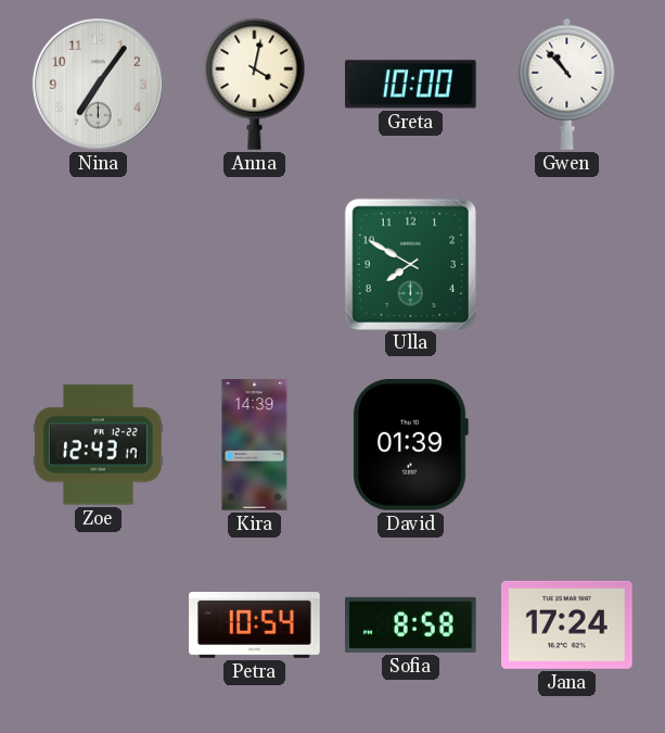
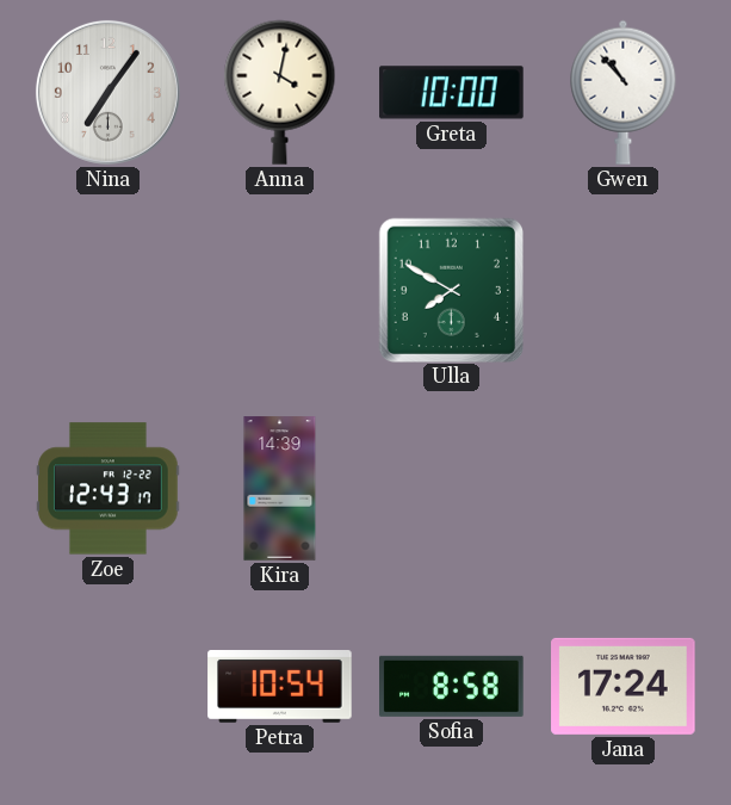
David: 01:39 -> none
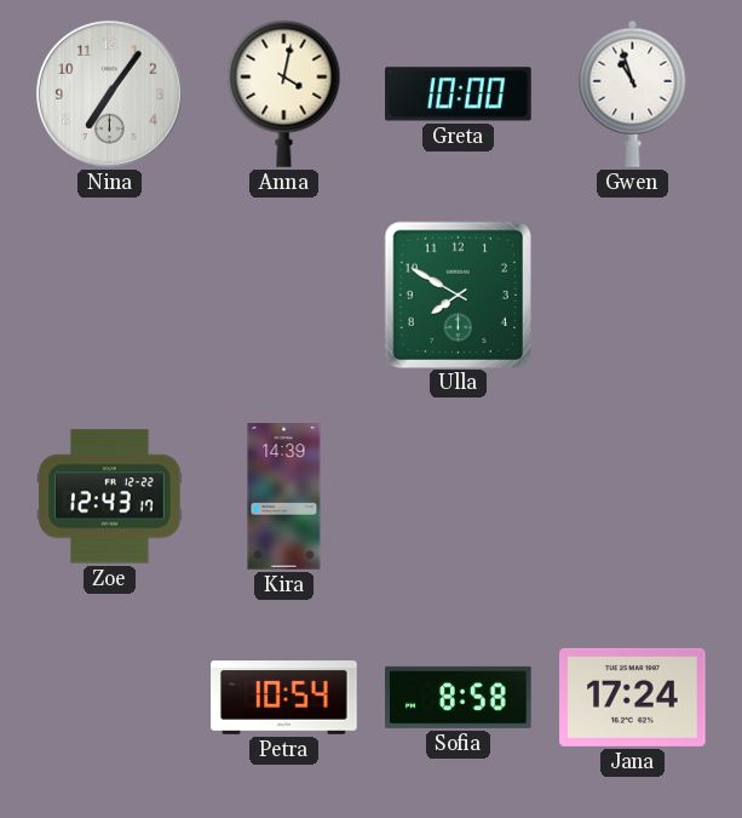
Gwen: 10:53 -> 10:57
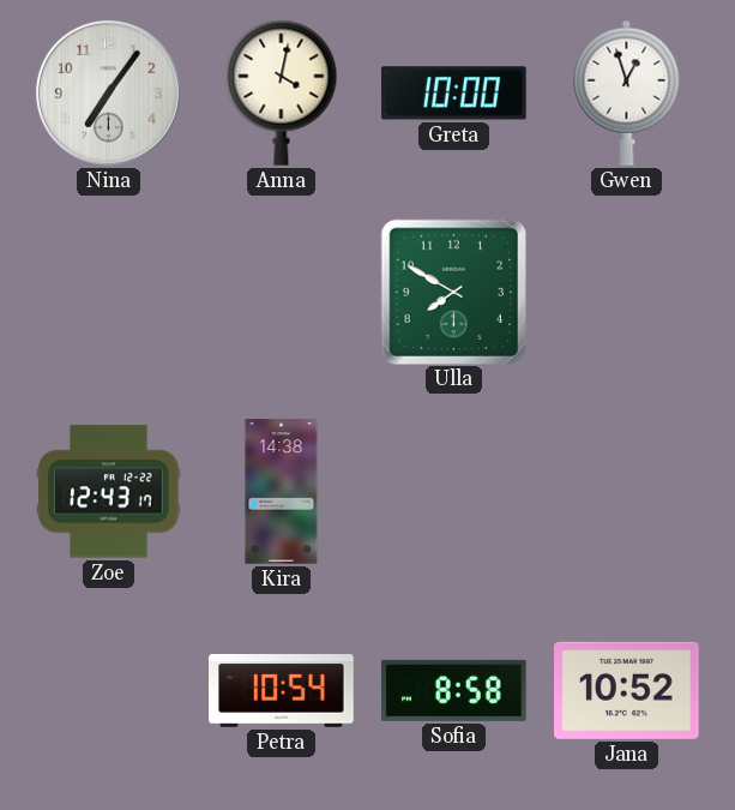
Gwen: 10:57 -> 12:57
Kira: 14:39 -> 14:38
Jana: 17:24 -> 10:52
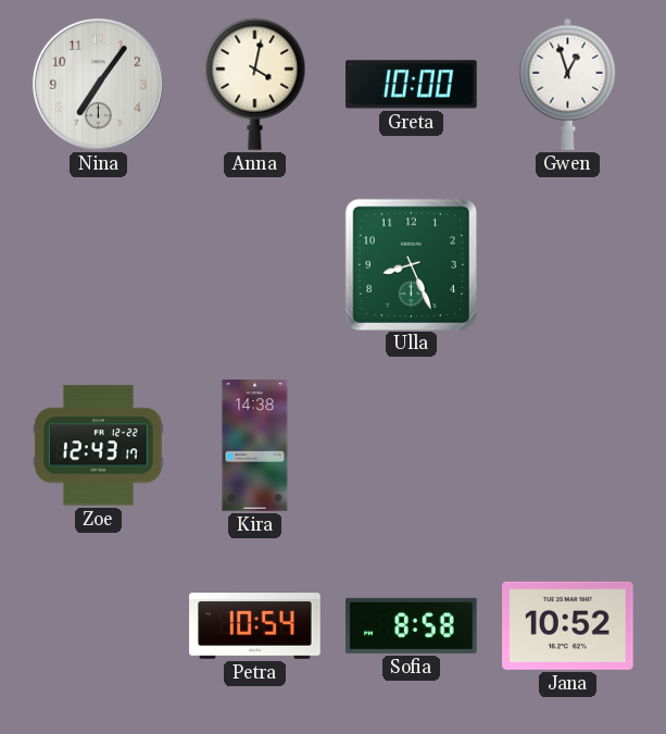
Ulla: 7:50 -> 8:26
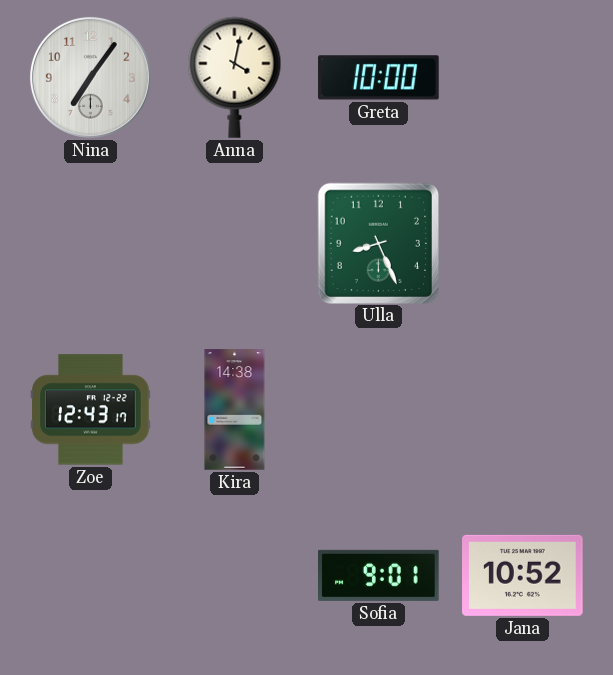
Gwen: 12:57 -> none
Petra: 10:54 -> none
Sofia: 8:58 -> 9:01
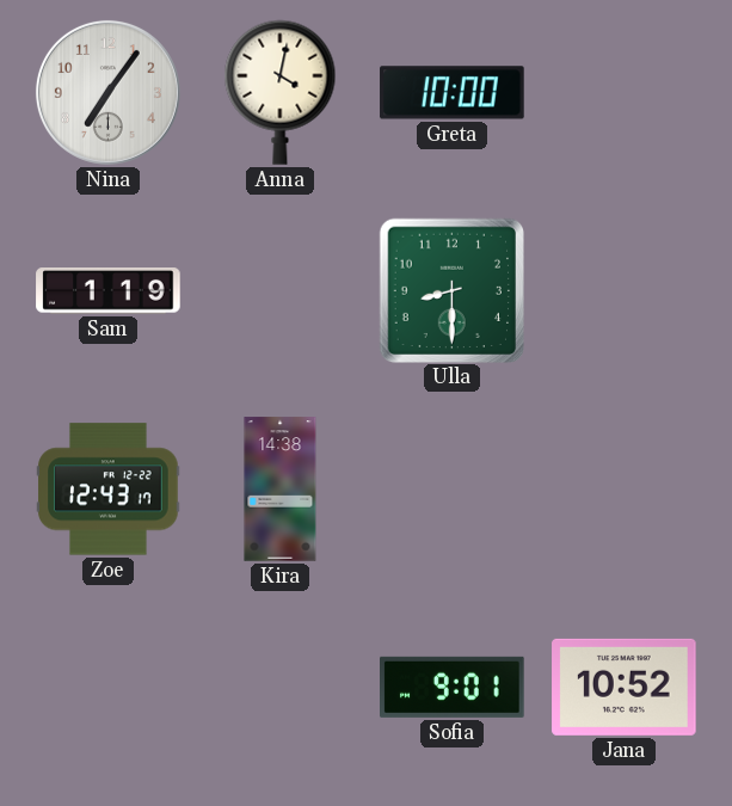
Sam: none -> 1:19
Ulla: 8:26 -> 8:30
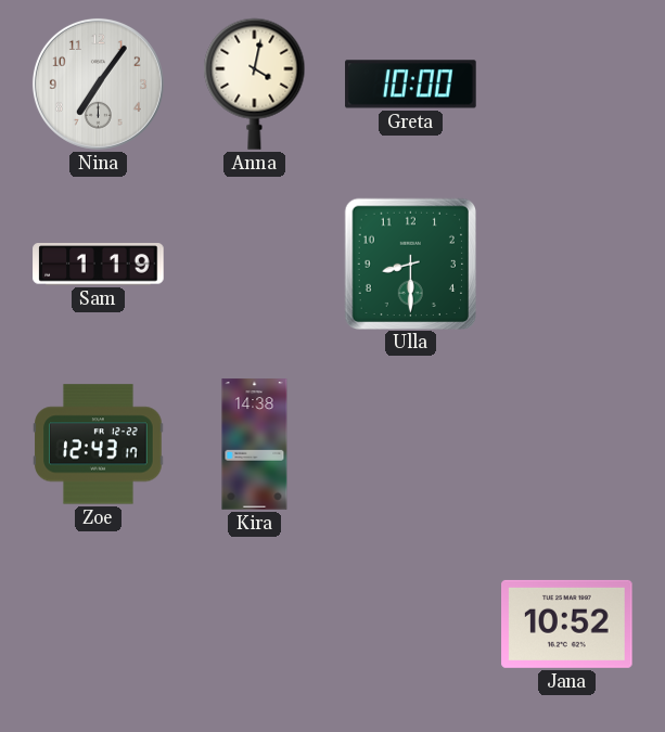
Sofia: 9:01 -> none
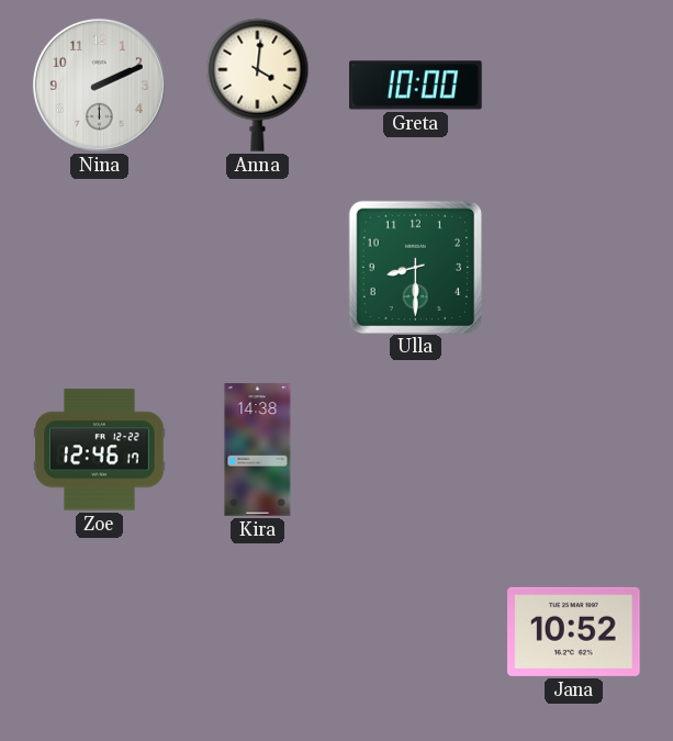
Nina: 7:06 -> 2:11
Anna: 4:02 -> 4:01
Sam: 1:19 -> none
Zoe: 12:43 -> 12:46
